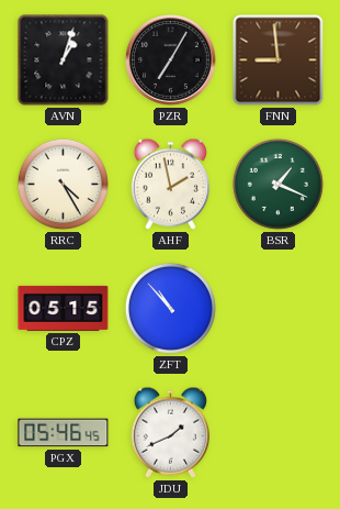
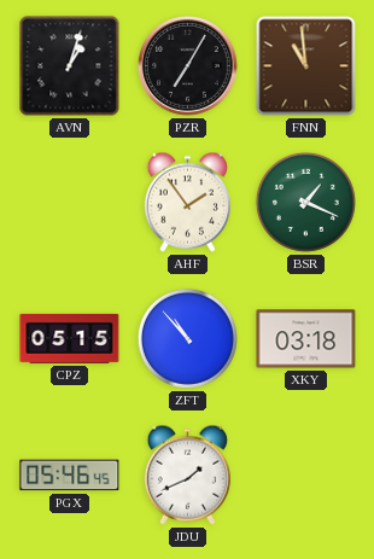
FNN: 8:59 -> 10:59
RRC: 4:25 -> none
AHF: 1:58 -> 1:54
XKY: none -> 03:18
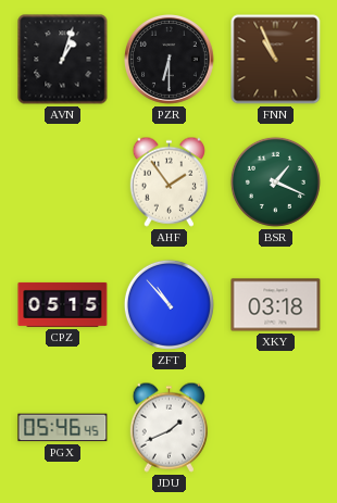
PZR: 7:05 -> 6:30
FNN: 10:59 -> 10:56
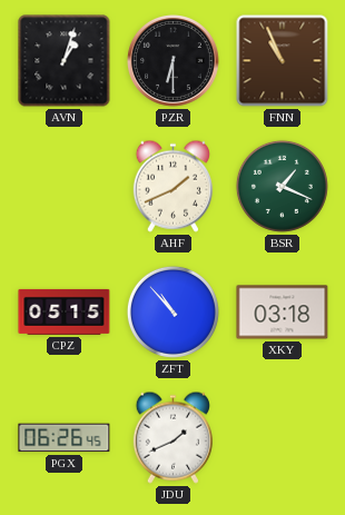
AHF: 1:54 -> 1:41
PGX: 05:46 -> 06:26
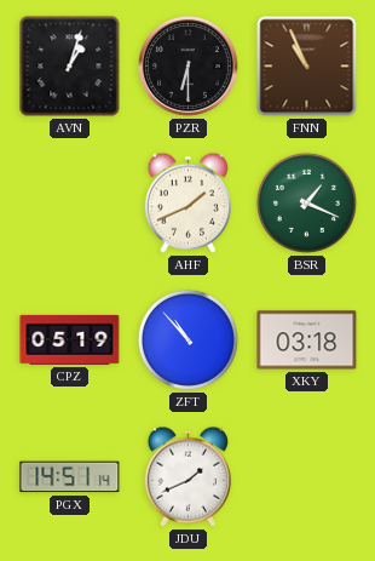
CPZ: 05:15 -> 05:19
PGX: 06:26 -> 14:51
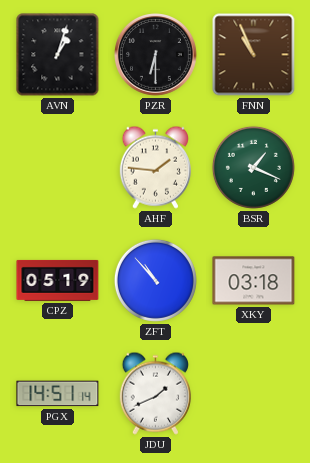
AHF: 1:41 -> 1:46
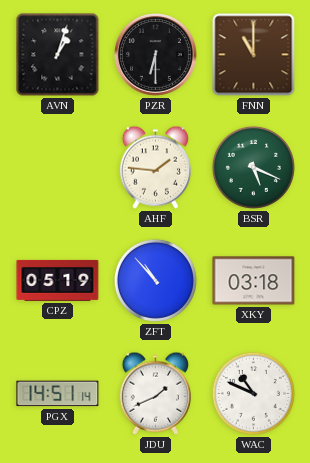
FNN: 10:56 -> 11:00
BSR: 1:19 -> 5:19
WAC: none -> 10:49
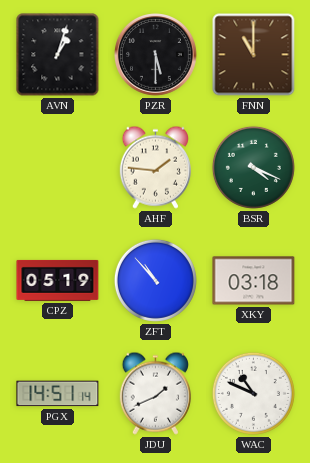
PZR: 6:30 -> 5:30
BSR: 5:19 -> 4:19
